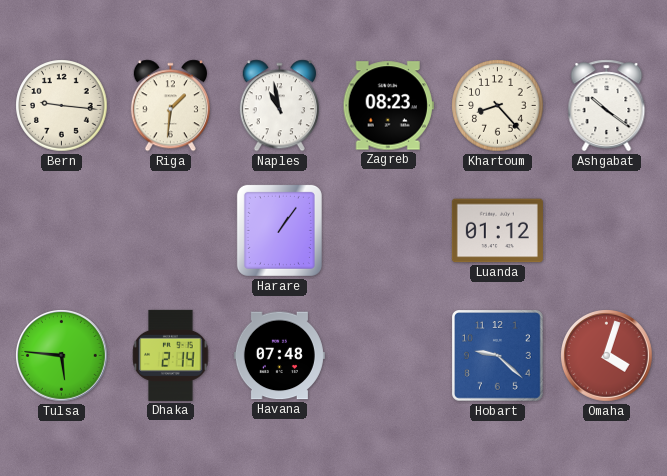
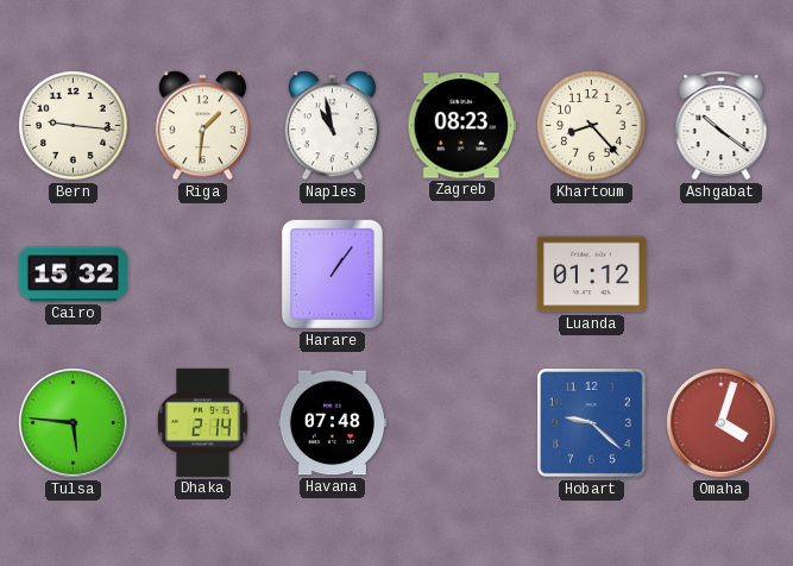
Cairo: none -> 15:32
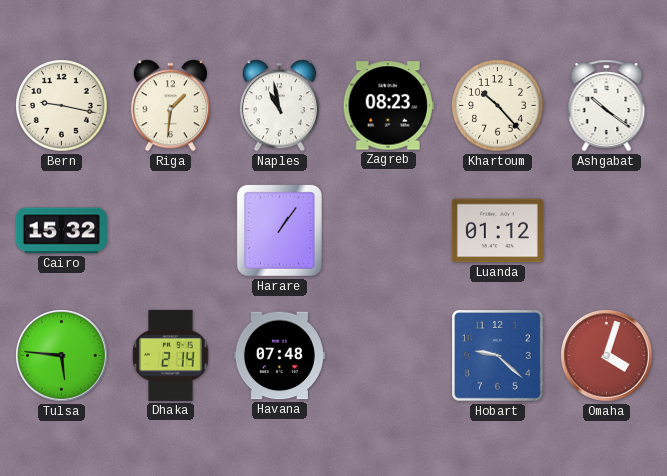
Bern: 9:16 -> 9:17
Khartoum: 8:23 -> 10:23
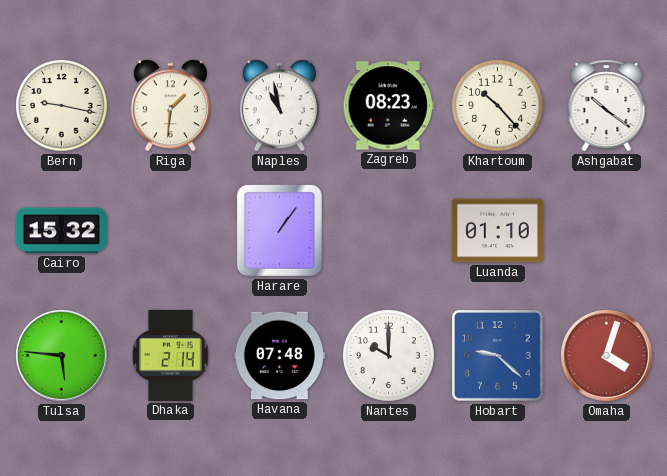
Luanda: 01:12 -> 01:10
Nantes: none -> 10:00
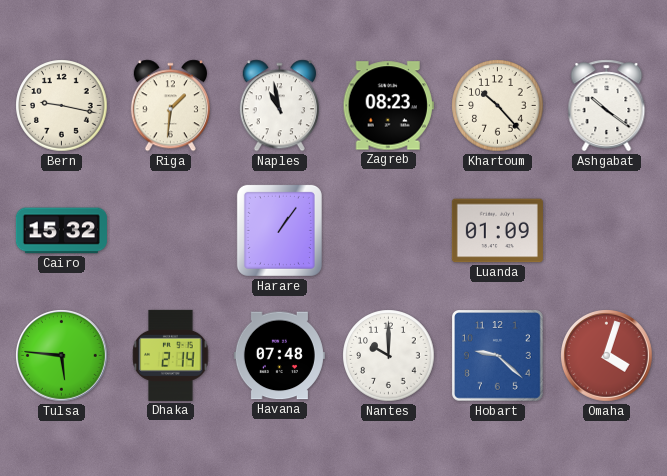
Luanda: 01:10 -> 01:09
